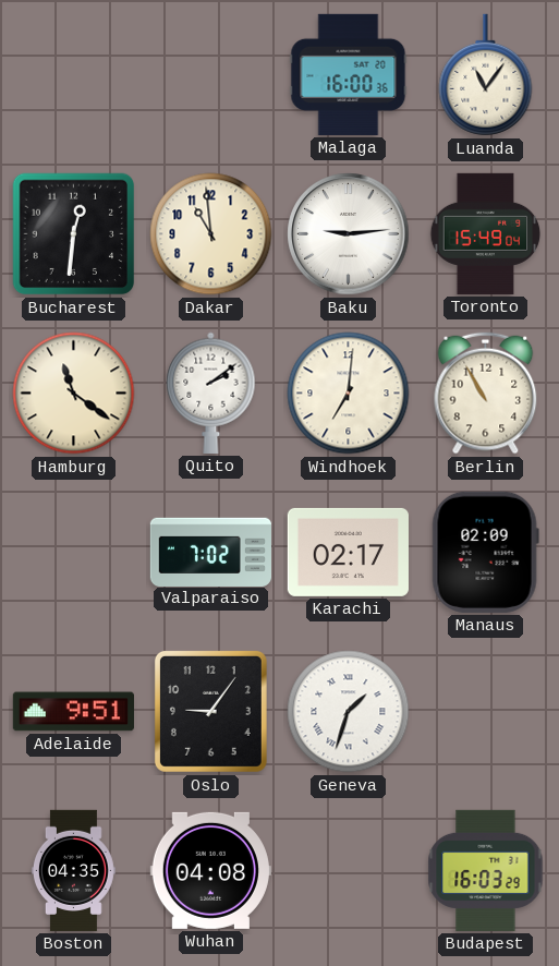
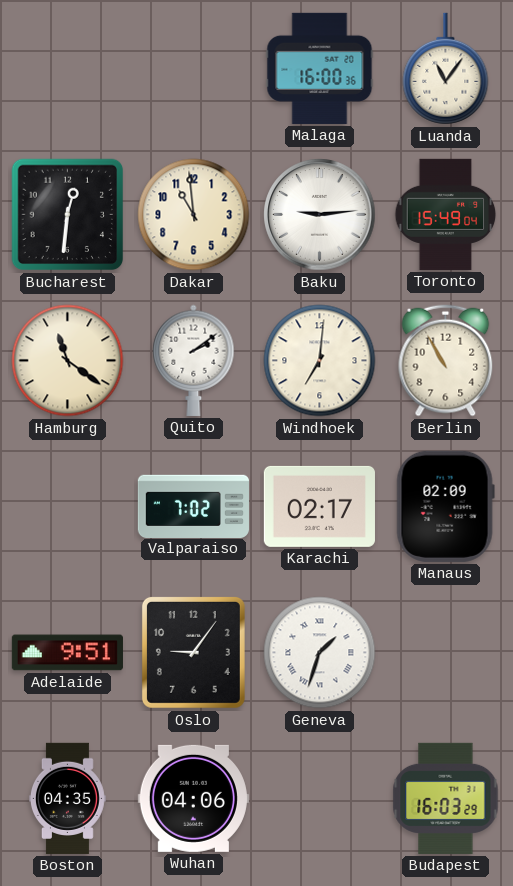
Wuhan: 04:08 -> 04:06
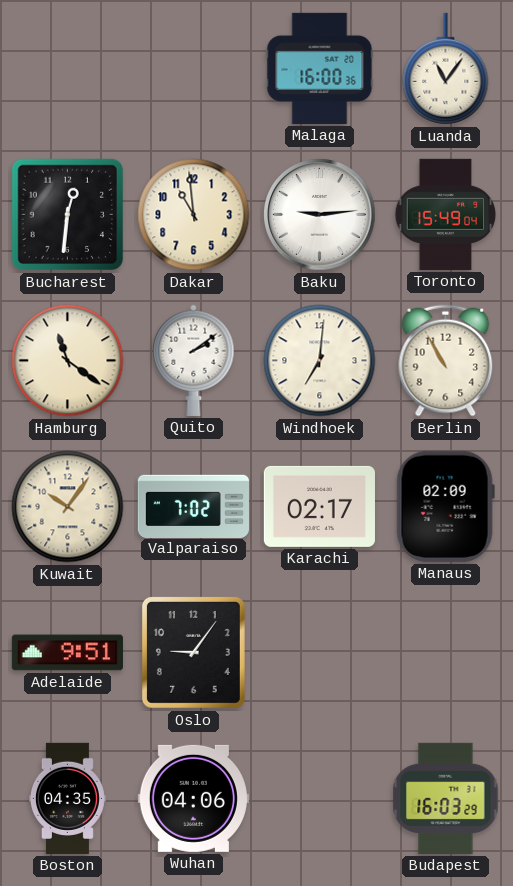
Kuwait: none -> 10:06
Geneva: 1:33 -> none
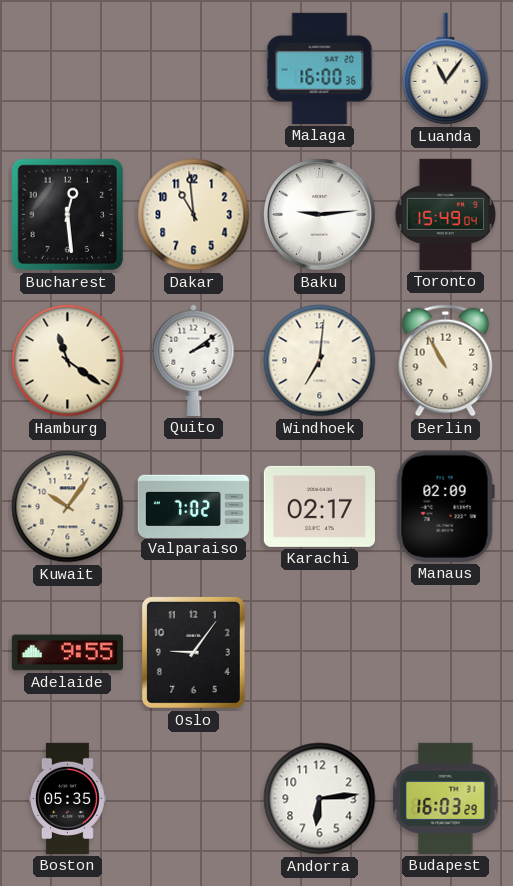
Bucharest: 12:31 -> 12:29
Adelaide: 9:51 -> 9:55
Boston: 04:35 -> 05:35
Wuhan: 04:06 -> none
Andorra: none -> 6:14
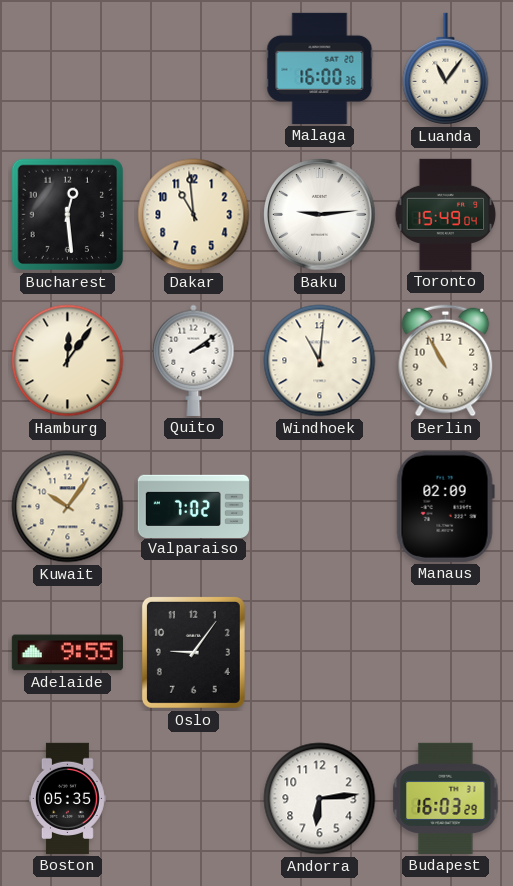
Hamburg: 11:21 -> 12:06
Windhoek: 7:01 -> 11:01
Karachi: 02:17 -> none
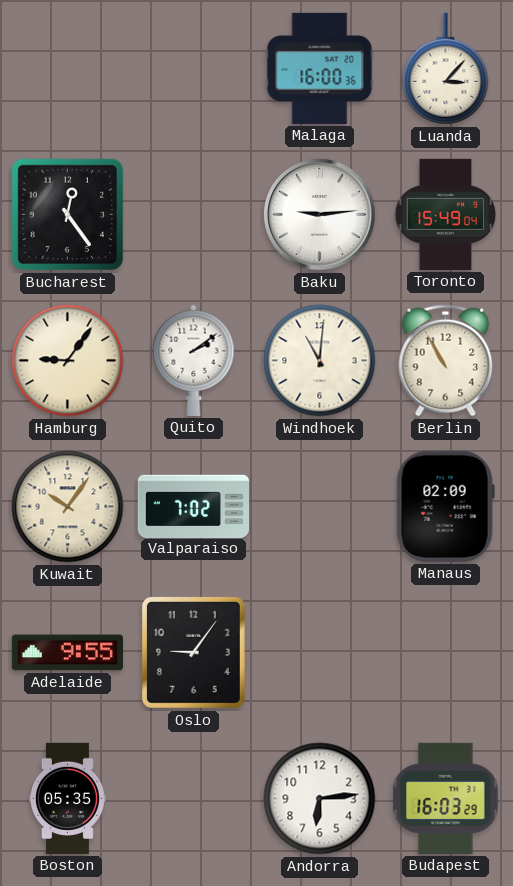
Luanda: 11:06 -> 3:07
Bucharest: 12:29 -> 12:24
Dakar: 10:59 -> none
Hamburg: 12:06 -> 9:06
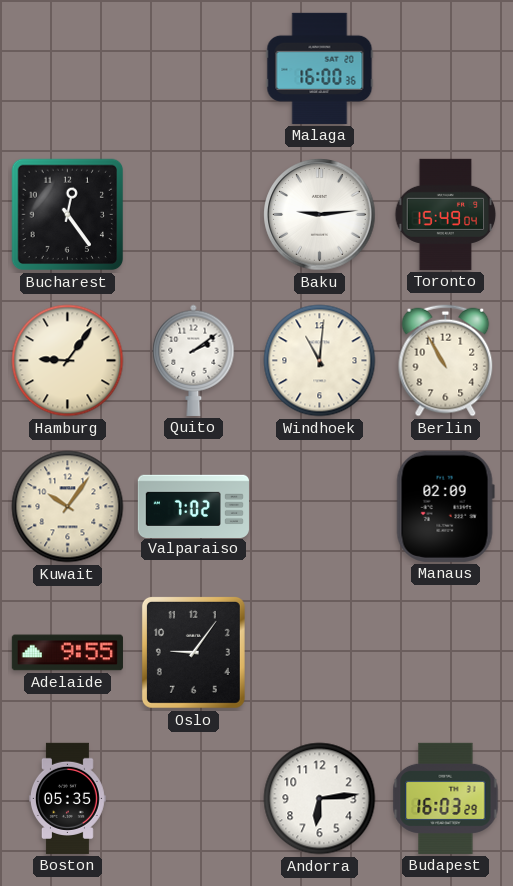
Luanda: 3:07 -> none
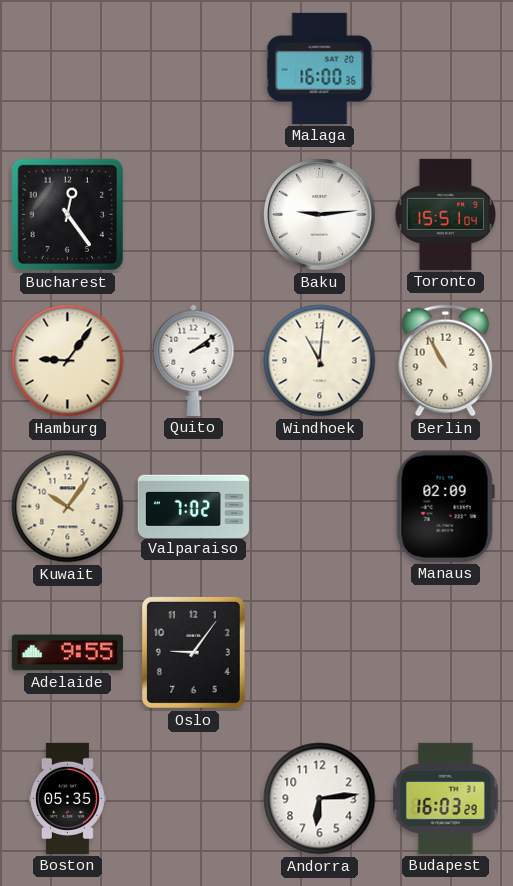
Toronto: 15:49 -> 15:51
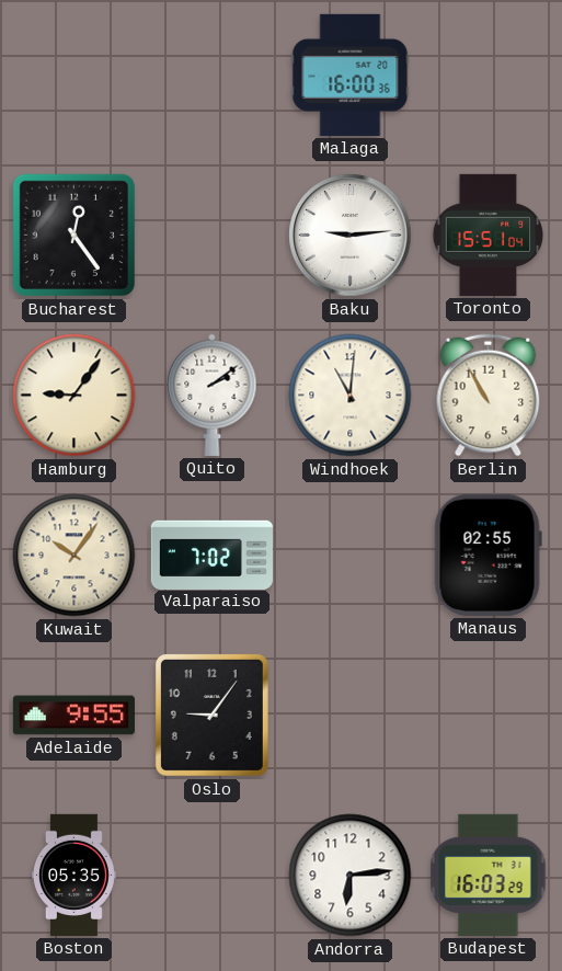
Manaus: 02:09 -> 02:55
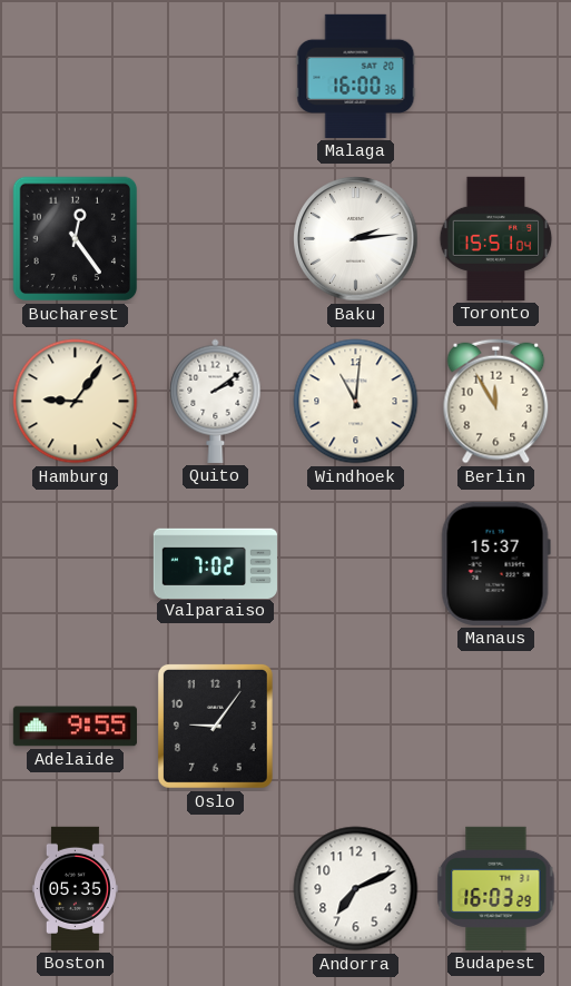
Baku: 9:14 -> 2:14
Berlin: 10:55 -> 11:55
Kuwait: 10:06 -> none
Manaus: 02:55 -> 15:37
Andorra: 6:14 -> 7:11
